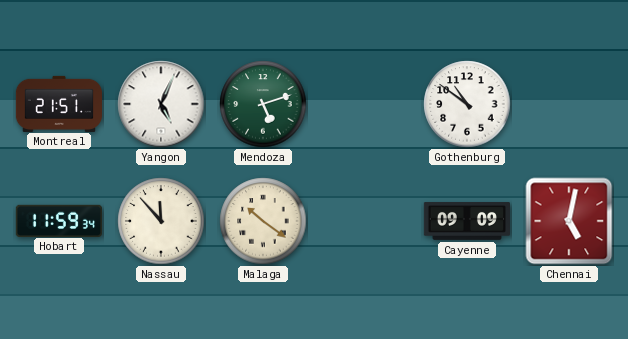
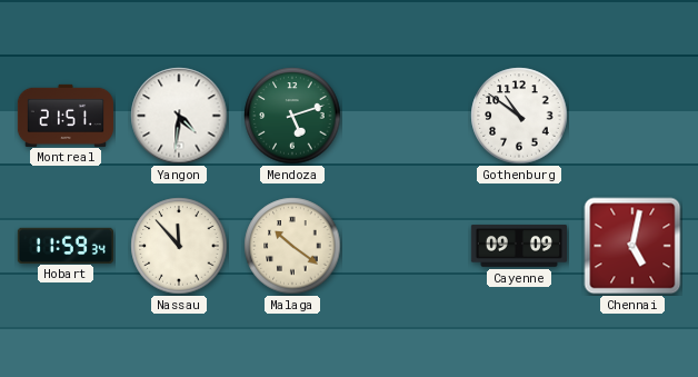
Yangon: 5:04 -> 4:31
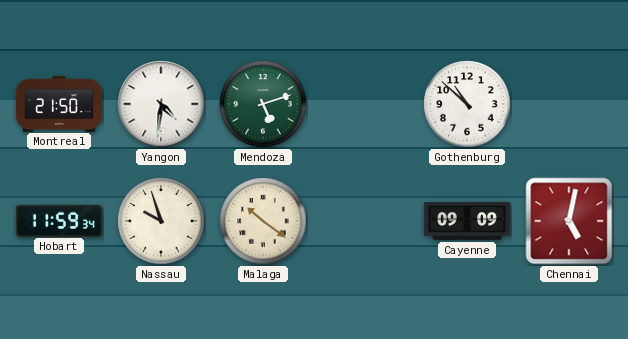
Montreal: 21:51 -> 21:50
Gothenburg: 10:51 -> 10:52
Nassau: 11:53 -> 9:57
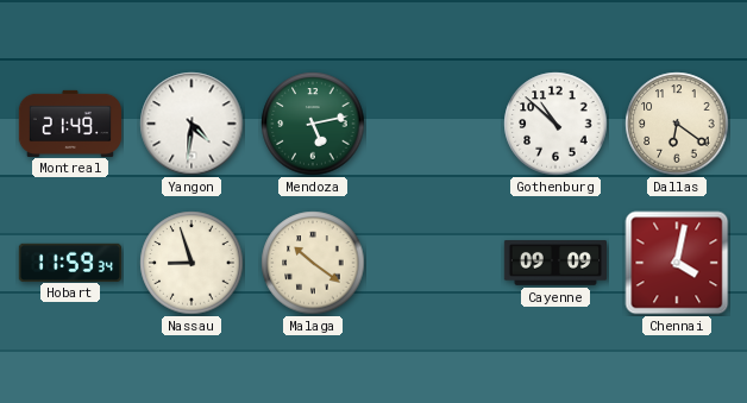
Montreal: 21:50 -> 21:49
Mendoza: 5:12 -> 5:13
Dallas: none -> 6:21
Nassau: 9:57 -> 8:57
Chennai: 5:02 -> 4:02
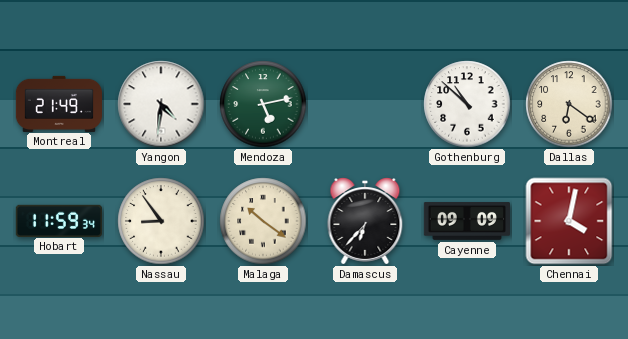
Nassau: 8:57 -> 8:54
Damascus: none -> 6:37
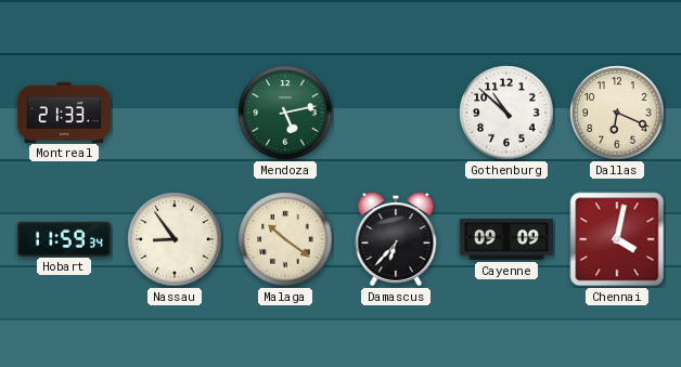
Montreal: 21:49 -> 21:33
Yangon: 4:31 -> none
Dallas: 6:21 -> 6:19
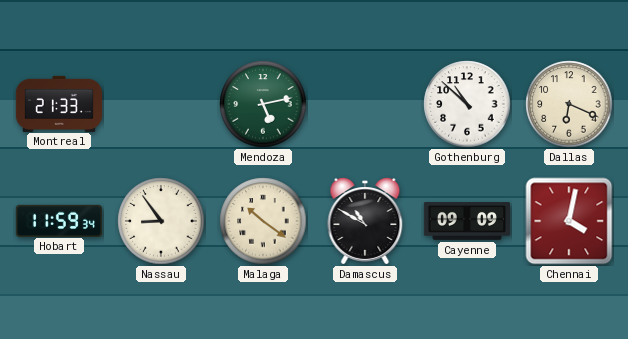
Damascus: 6:37 -> 10:50
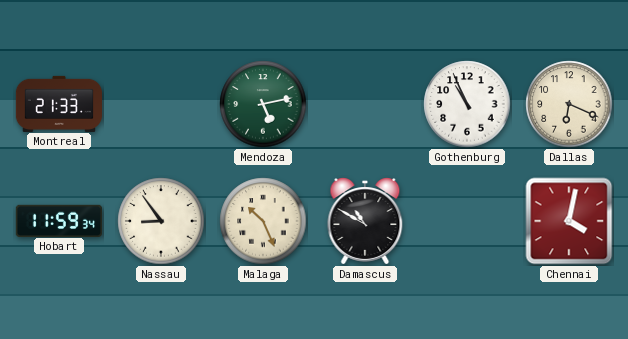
Gothenburg: 10:52 -> 10:56
Malaga: 10:21 -> 10:26
Cayenne: 09:09 -> none
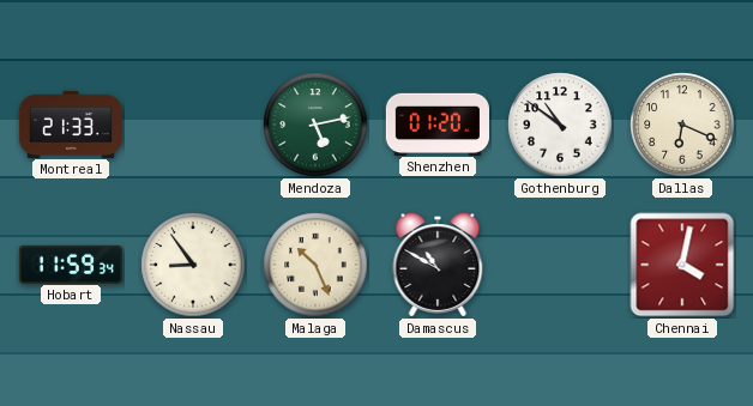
Shenzhen: none -> 01:20
Gothenburg: 10:56 -> 10:51
